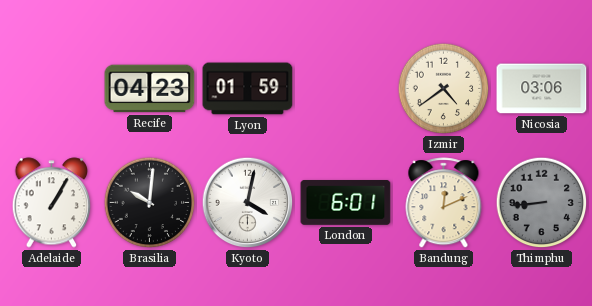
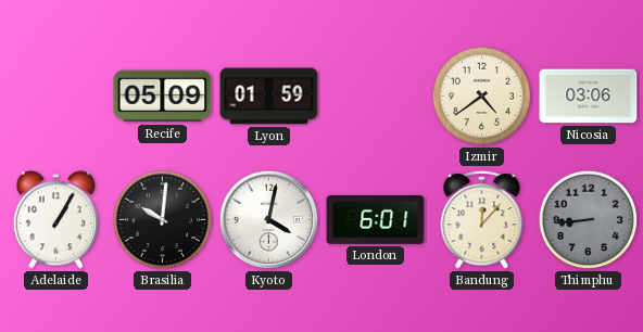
Recife: 04:23 -> 05:09
Bandung: 12:11 -> 12:07
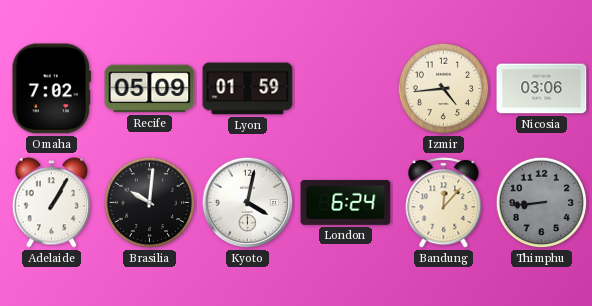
Omaha: none -> 7:02
Izmir: 4:39 -> 4:44
London: 6:01 -> 6:24
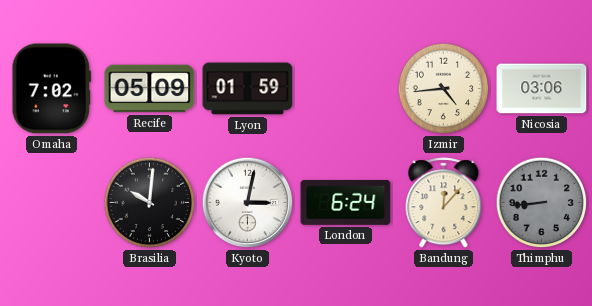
Adelaide: 1:05 -> none
Kyoto: 4:02 -> 3:02
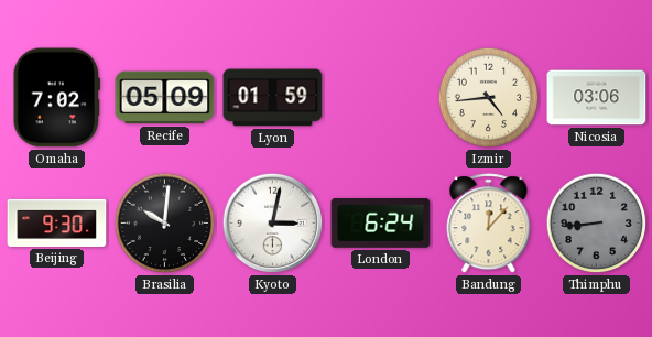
Beijing: none -> 9:30
